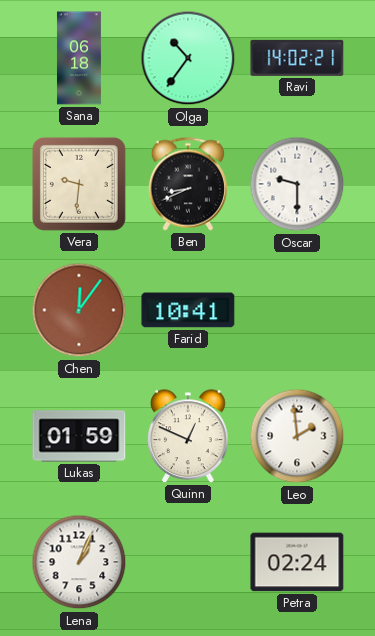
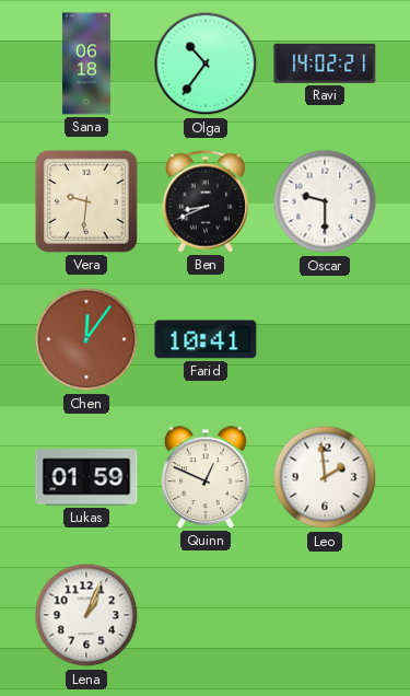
Petra: 02:24 -> none
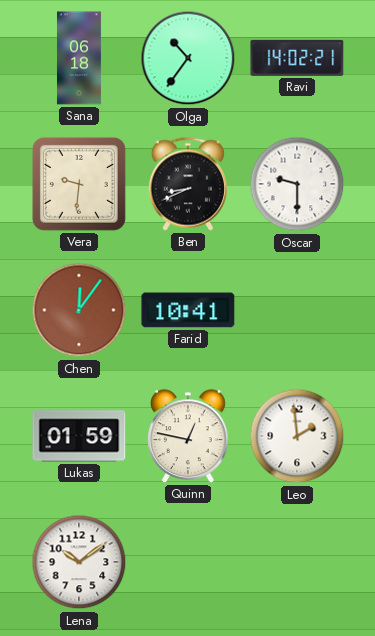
Quinn: 12:49 -> 12:47
Lena: 1:04 -> 10:09
